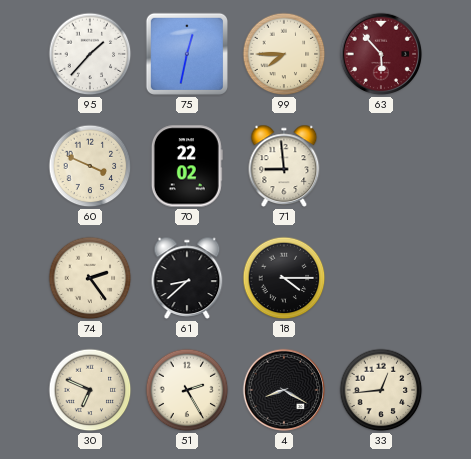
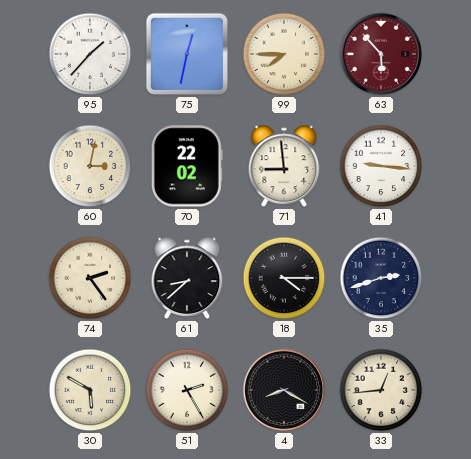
60: 3:49 -> 3:02
41: none -> 9:16
35: none -> 2:42
30: 6:49 -> 5:50
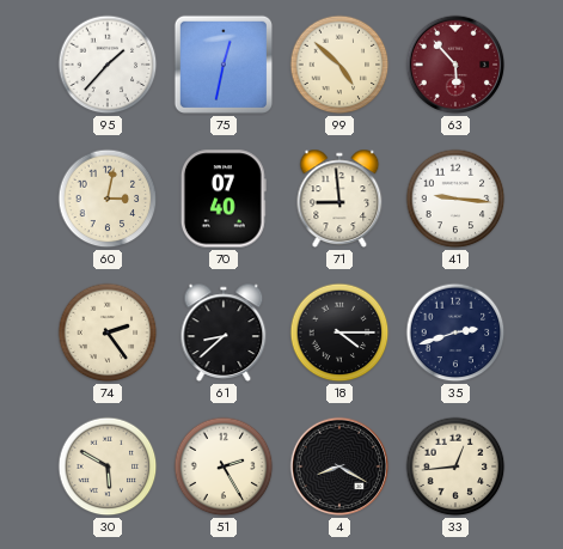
99: 7:45 -> 4:52
70: 22:02 -> 07:40
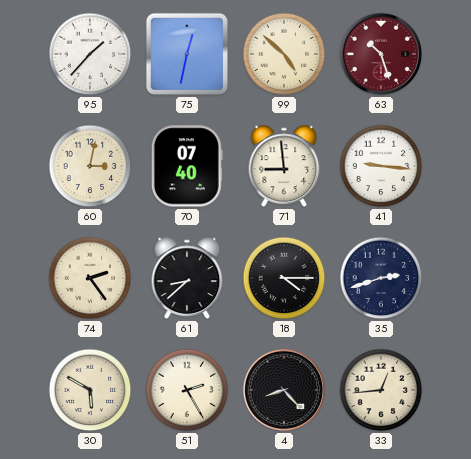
63: 5:53 -> 10:27
4: 8:20 -> 8:23
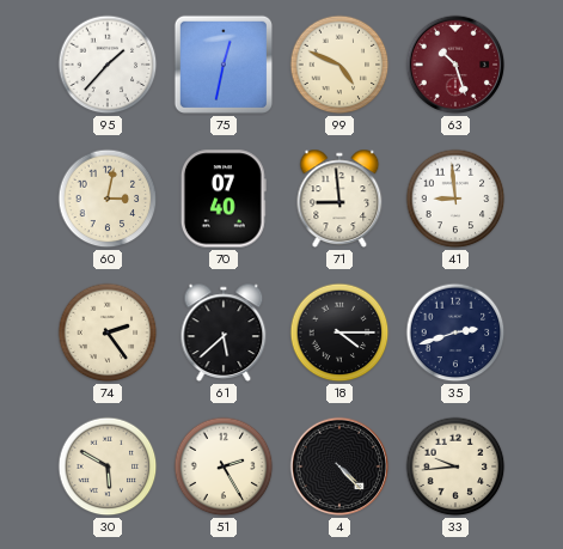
99: 4:52 -> 4:49
41: 9:16 -> 8:59
61: 8:38 -> 5:38
4: 8:23 -> 4:23
33: 12:44 -> 9:44
